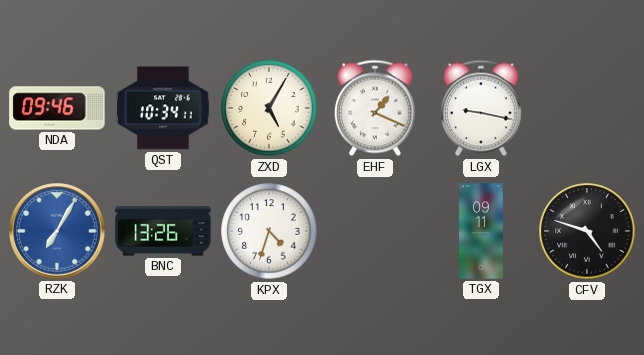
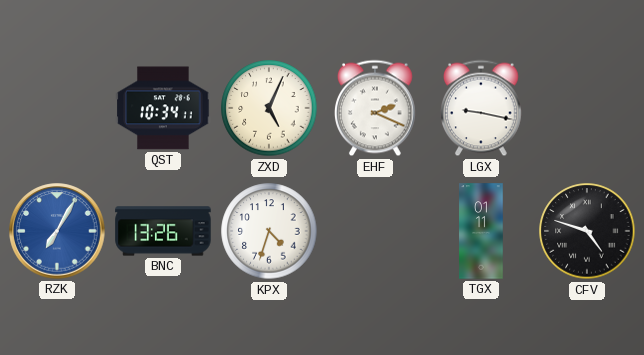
NDA: 09:46 -> none
ZXD: 5:05 -> 5:04
EHF: 1:19 -> 2:19
TGX: 09:11 -> 01:11
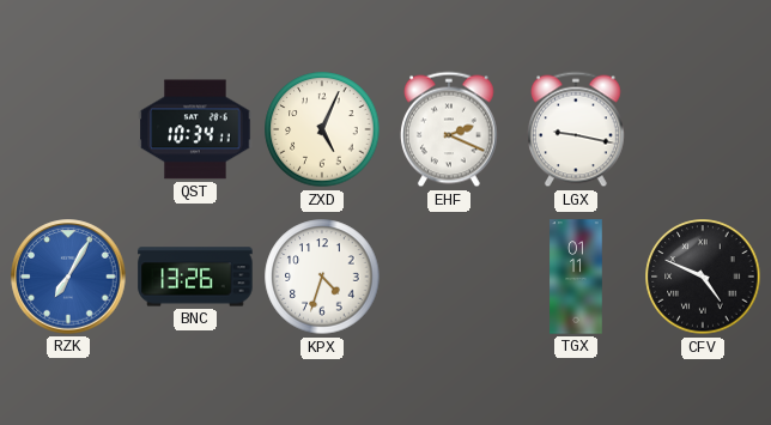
CFV: 4:48 -> 4:49
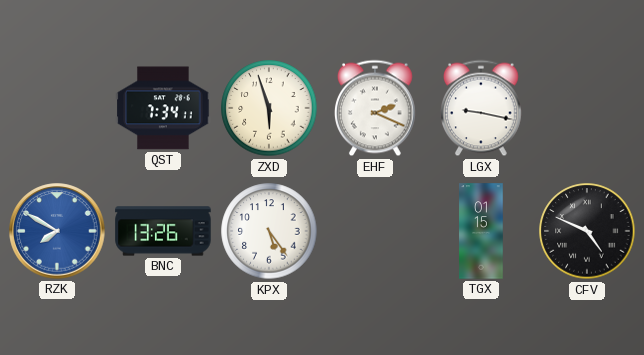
QST: 10:34 -> 7:34
ZXD: 5:04 -> 5:57
RZK: 7:05 -> 7:50
KPX: 4:33 -> 5:24
TGX: 01:11 -> 01:15
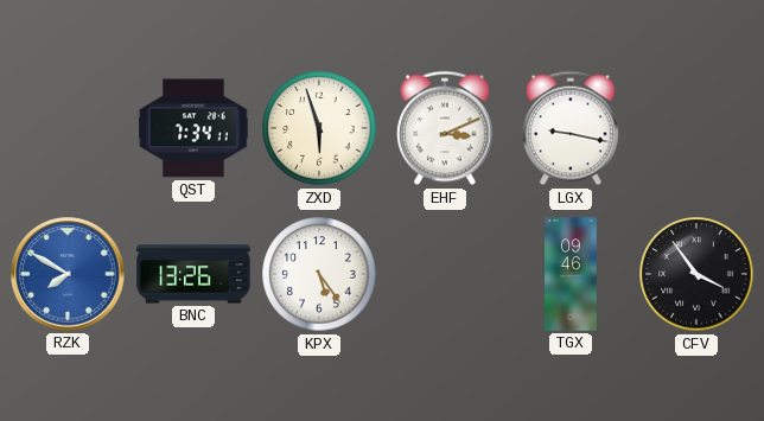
EHF: 2:19 -> 3:11
TGX: 01:15 -> 09:46
CFV: 4:49 -> 3:54
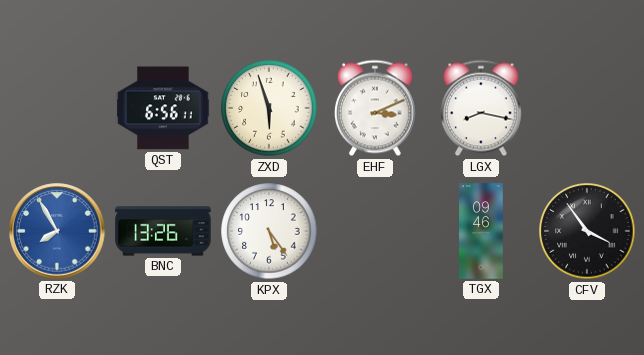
QST: 7:34 -> 6:56
LGX: 9:17 -> 8:17
RZK: 7:50 -> 7:55
